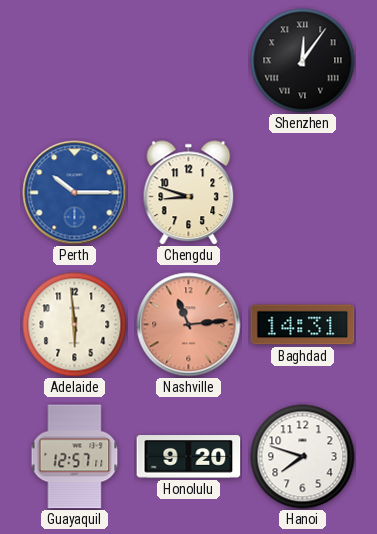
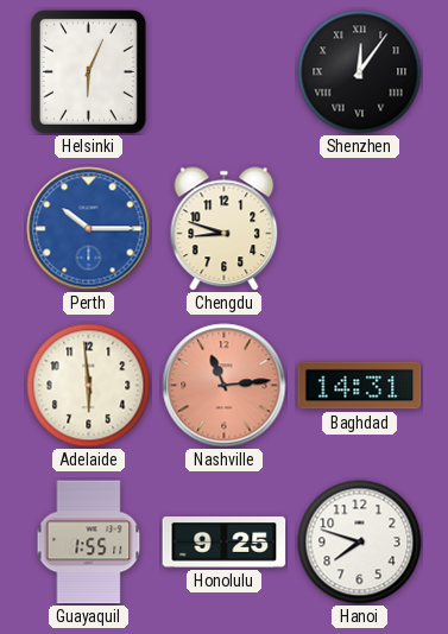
Helsinki: none -> 6:04
Guayaquil: 12:57 -> 1:55
Honolulu: 9:20 -> 9:25
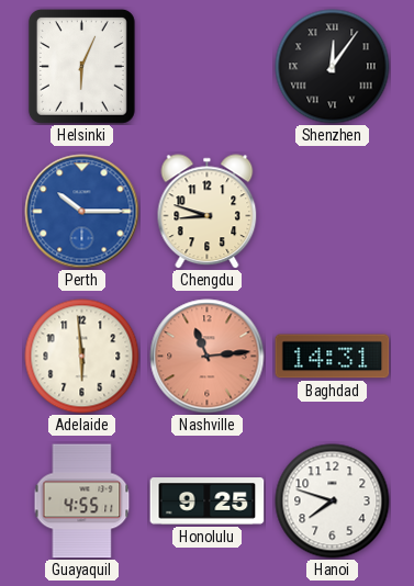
Guayaquil: 1:55 -> 4:55
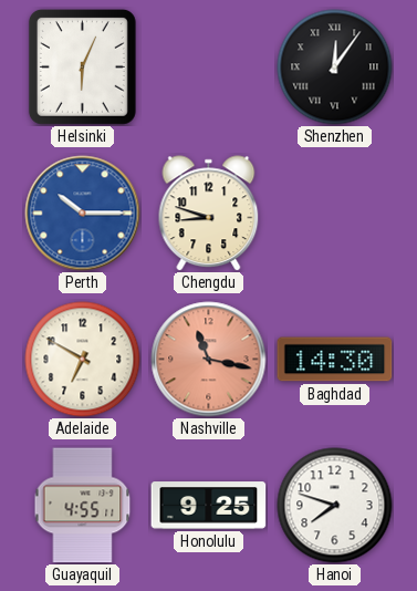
Adelaide: 5:59 -> 6:50
Nashville: 11:14 -> 11:17
Baghdad: 14:31 -> 14:30
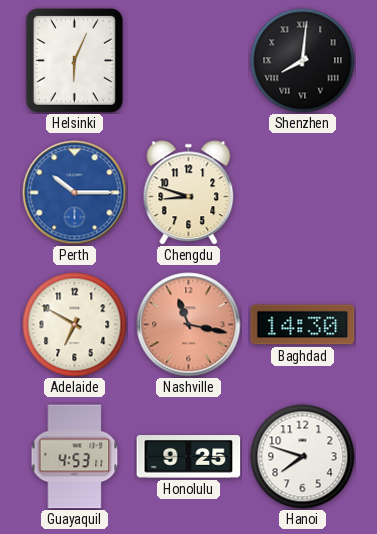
Shenzhen: 12:06 -> 8:01
Guayaquil: 4:55 -> 4:53
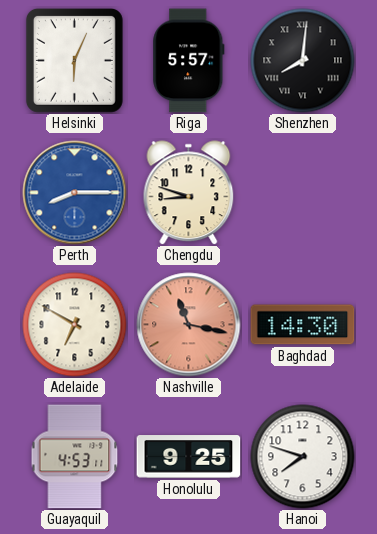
Riga: none -> 5:57
Perth: 10:15 -> 8:15
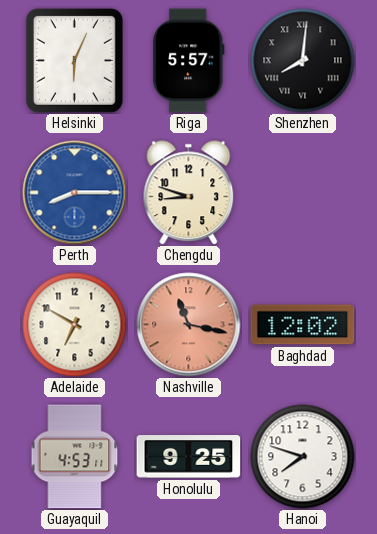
Baghdad: 14:30 -> 12:02
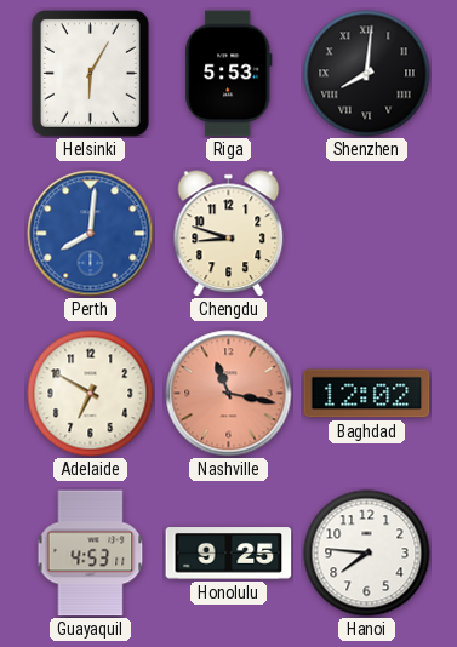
Helsinki: 6:04 -> 6:05
Riga: 5:57 -> 5:53
Perth: 8:15 -> 8:01
Hanoi: 7:48 -> 7:46
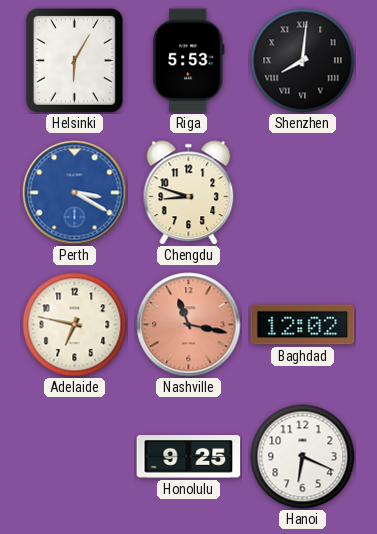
Perth: 8:01 -> 3:20
Adelaide: 6:50 -> 6:47
Guayaquil: 4:53 -> none
Hanoi: 7:46 -> 6:19
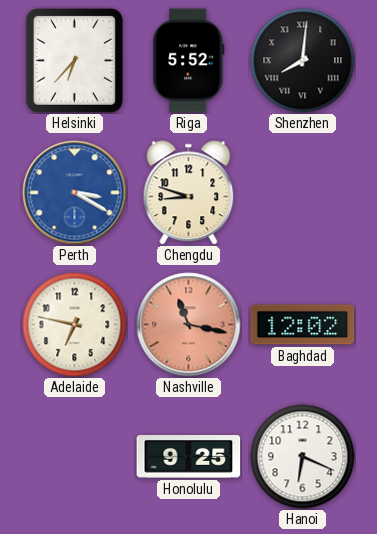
Helsinki: 6:05 -> 6:37
Riga: 5:53 -> 5:52
